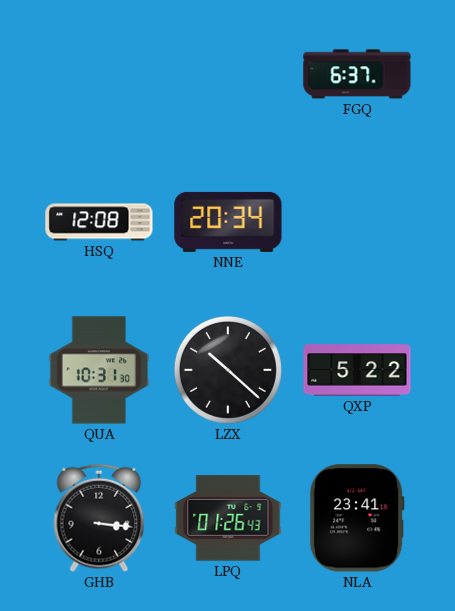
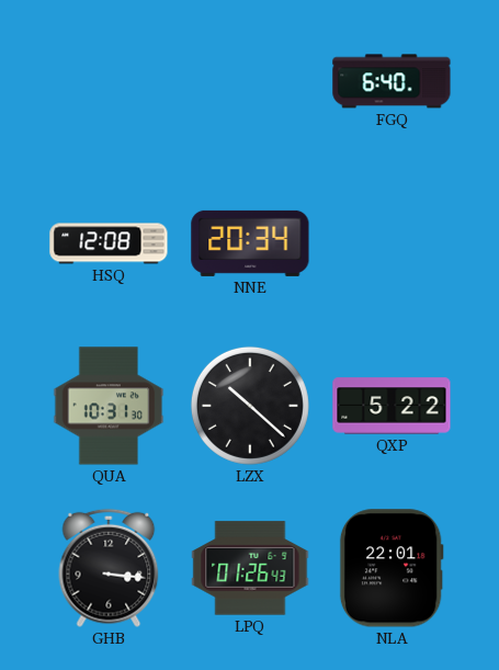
FGQ: 6:37 -> 6:40
NLA: 23:41 -> 22:01
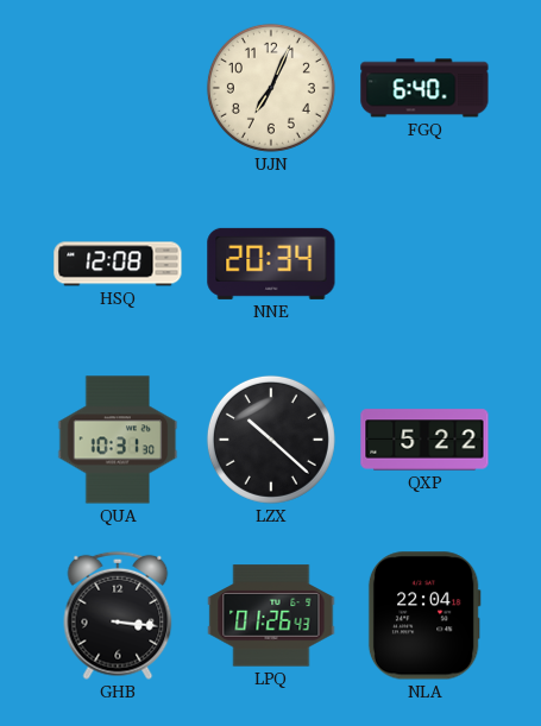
UJN: none -> 7:04
NLA: 22:01 -> 22:04
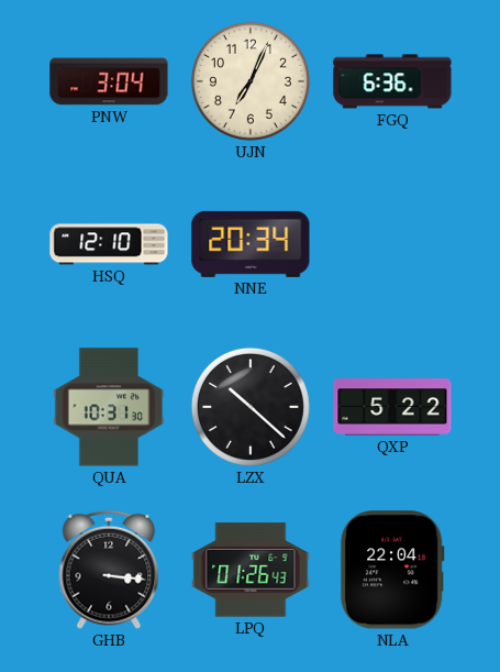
PNW: none -> 3:04
FGQ: 6:40 -> 6:36
HSQ: 12:08 -> 12:10
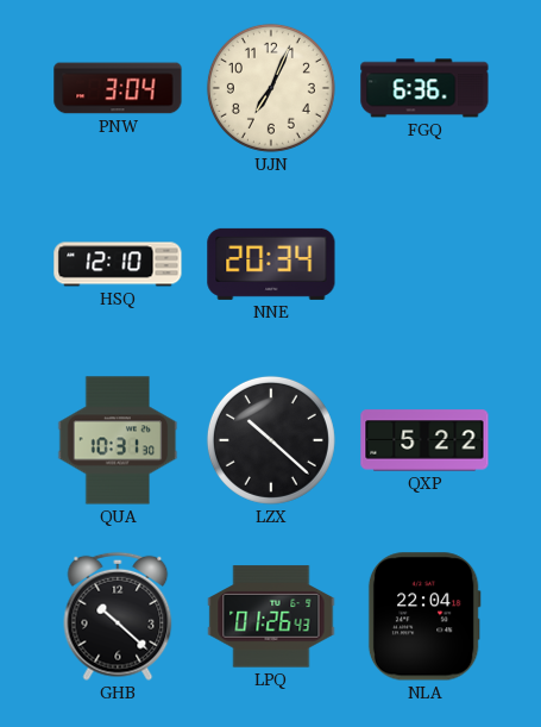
GHB: 3:16 -> 10:22
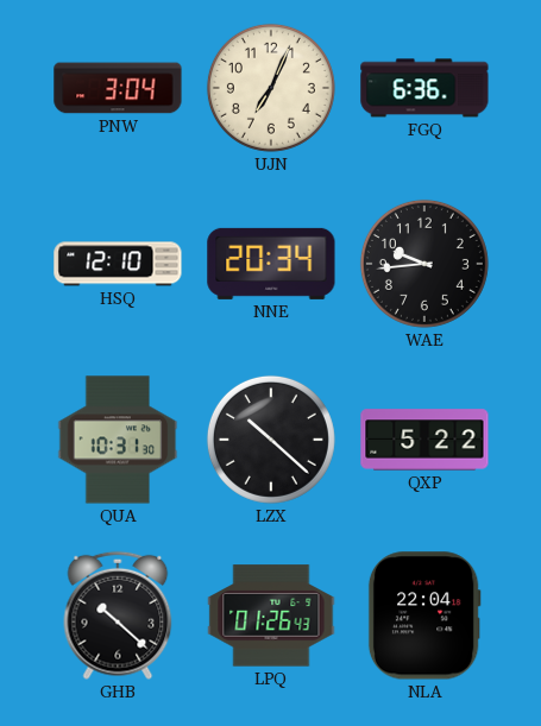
WAE: none -> 9:44
